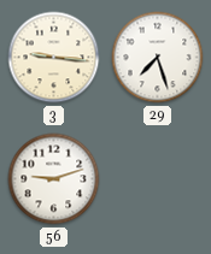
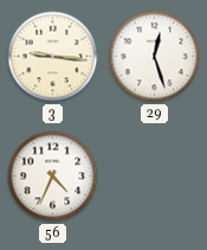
29: 7:27 -> 12:27
56: 9:12 -> 4:34
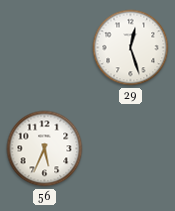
3: 9:16 -> none
56: 4:34 -> 5:34
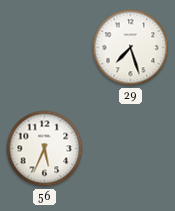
29: 12:27 -> 7:27
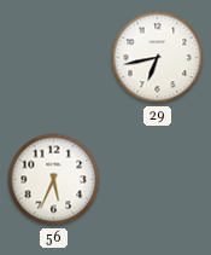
29: 7:27 -> 6:43
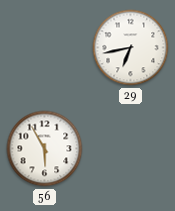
56: 5:34 -> 5:55
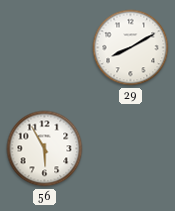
29: 6:43 -> 8:10
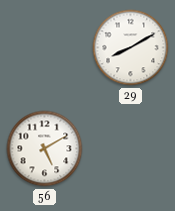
56: 5:55 -> 5:10
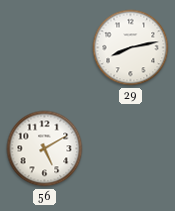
29: 8:10 -> 8:13
